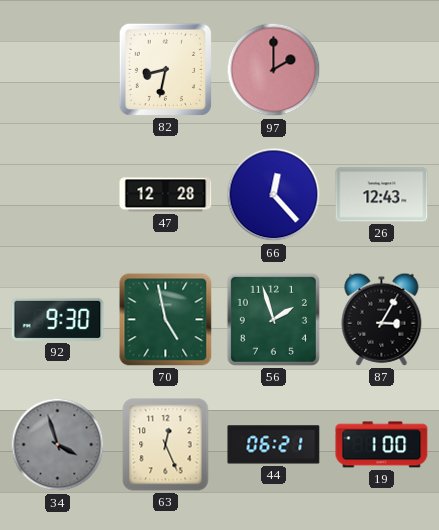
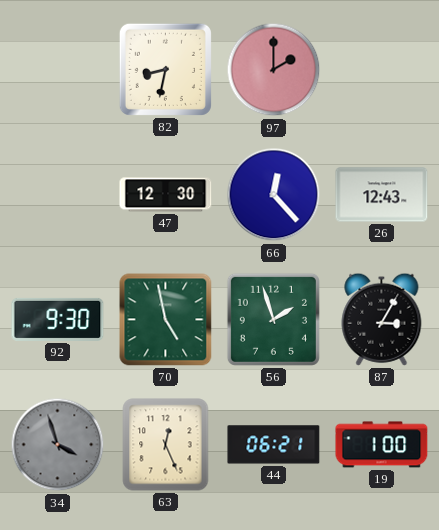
47: 12:28 -> 12:30
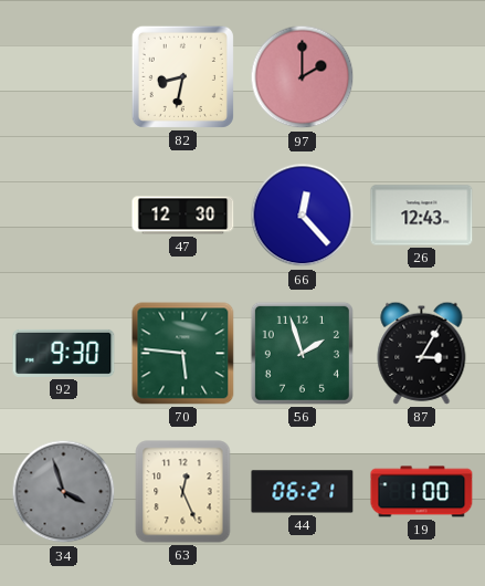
70: 4:58 -> 5:46
